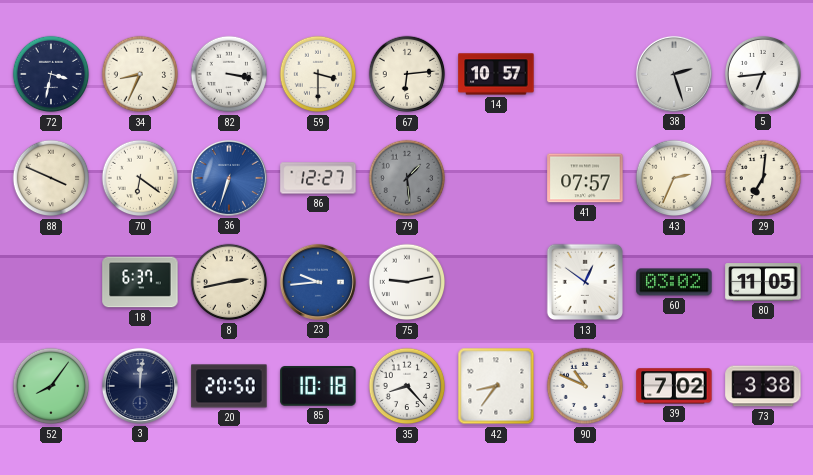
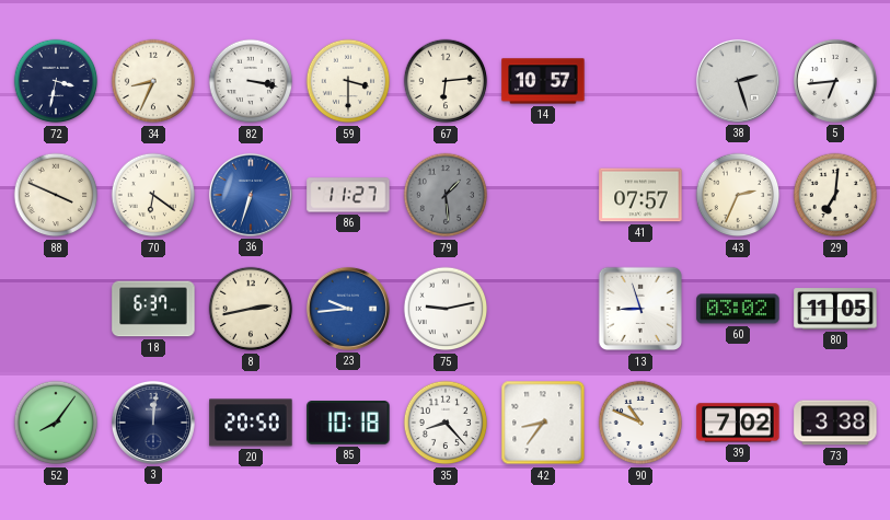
86: 12:27 -> 11:27
13: 12:51 -> 8:57
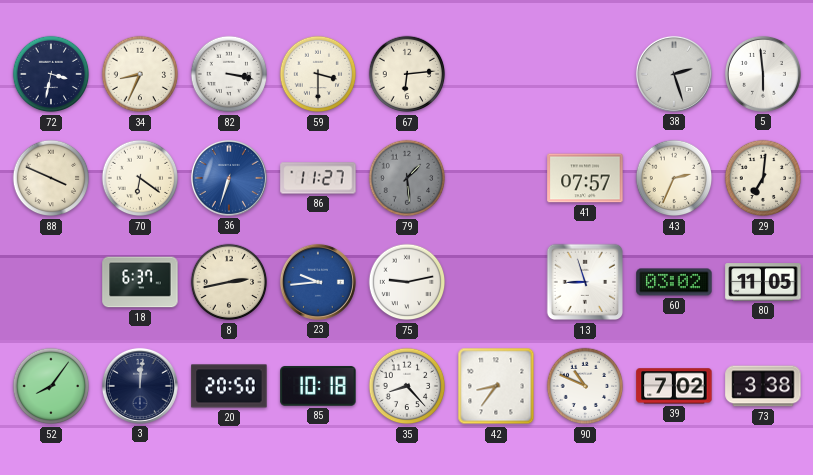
14: 10:57 -> none
5: 6:44 -> 5:59
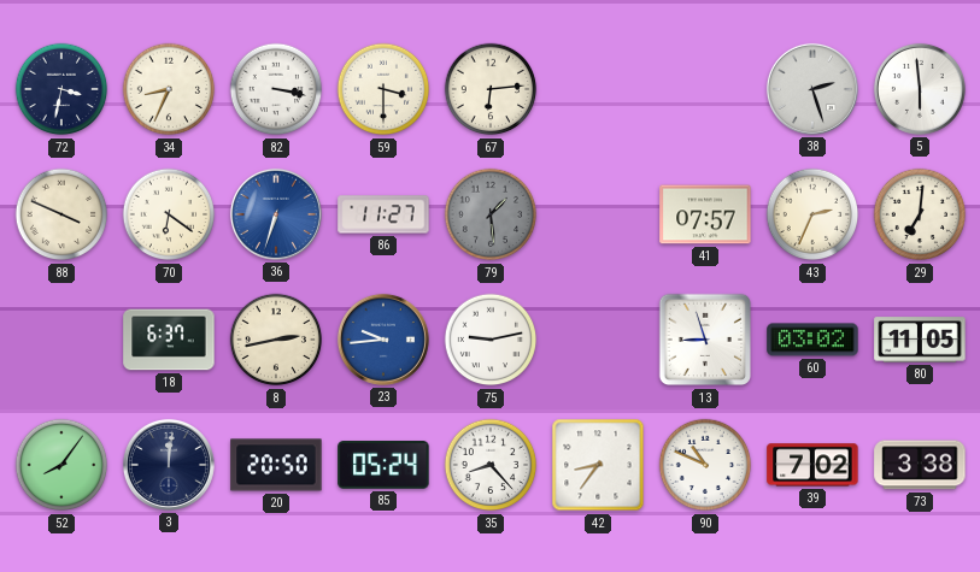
85: 10:18 -> 05:24
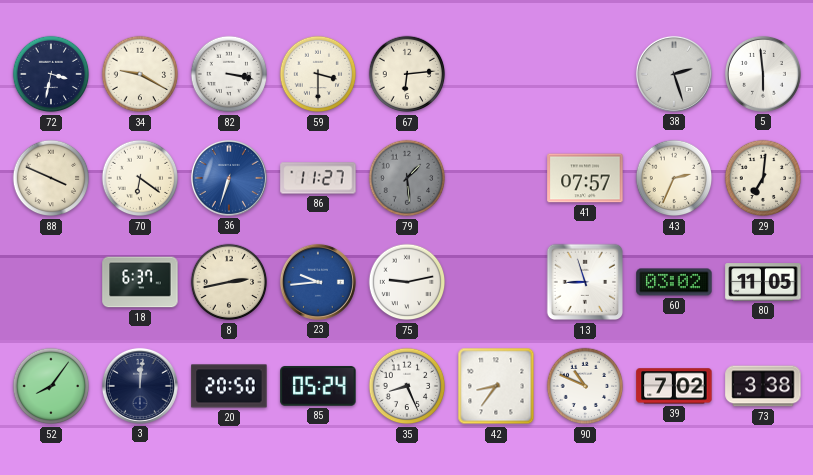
34: 8:34 -> 9:20
35: 8:23 -> 8:26
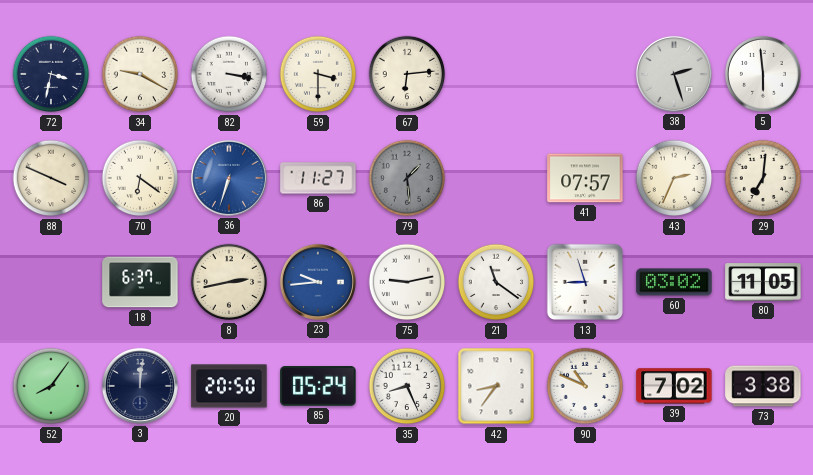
21: none -> 11:21
